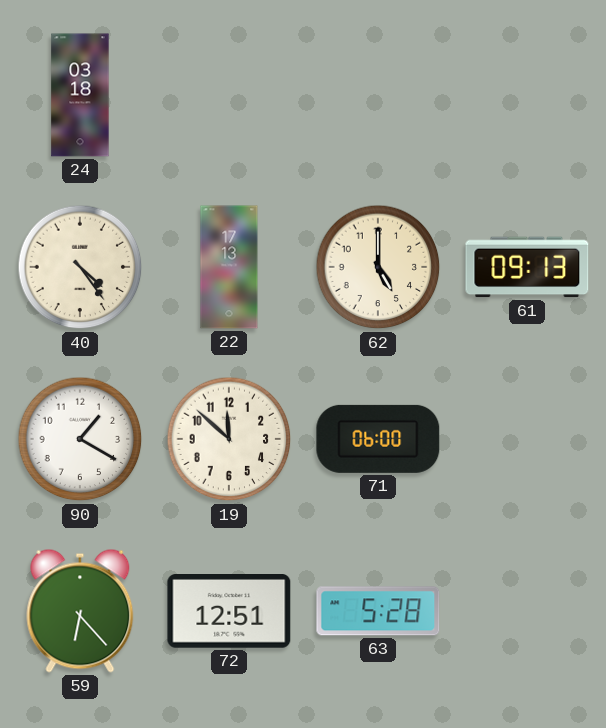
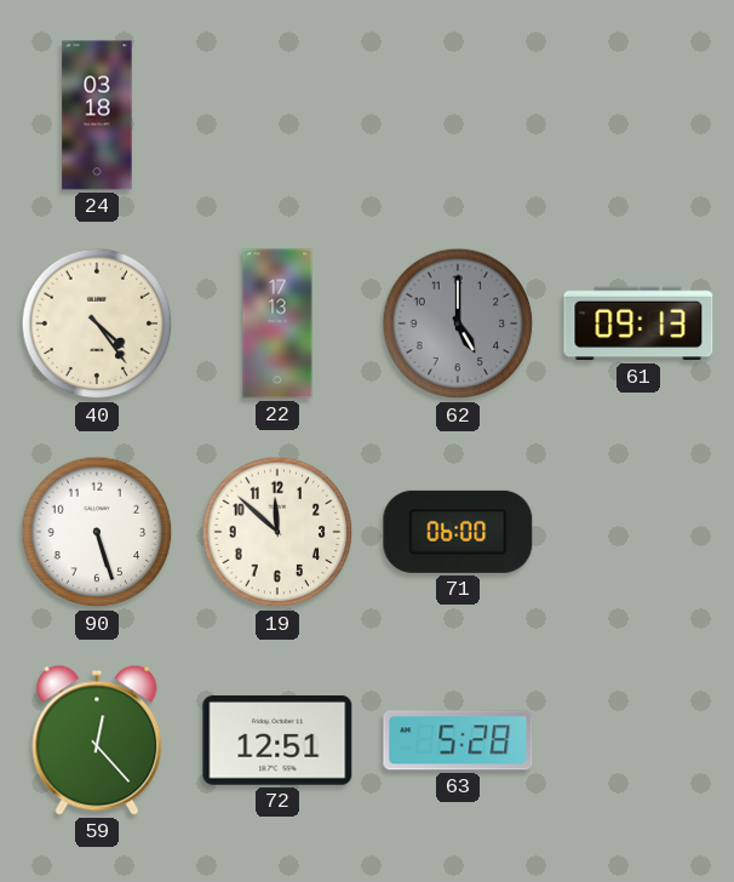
62 dial: cream -> grey
90: 1:20 -> 5:27
59: 6:23 -> 12:23
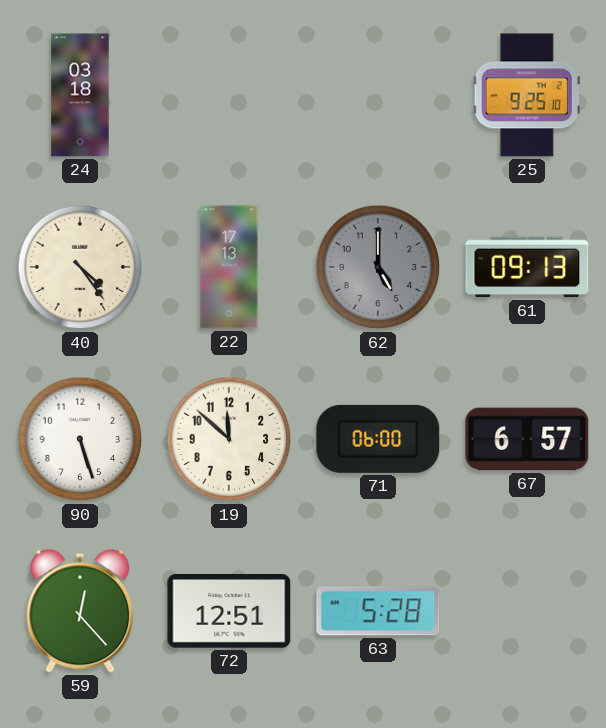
25: none -> 9:25
67: none -> 6:57
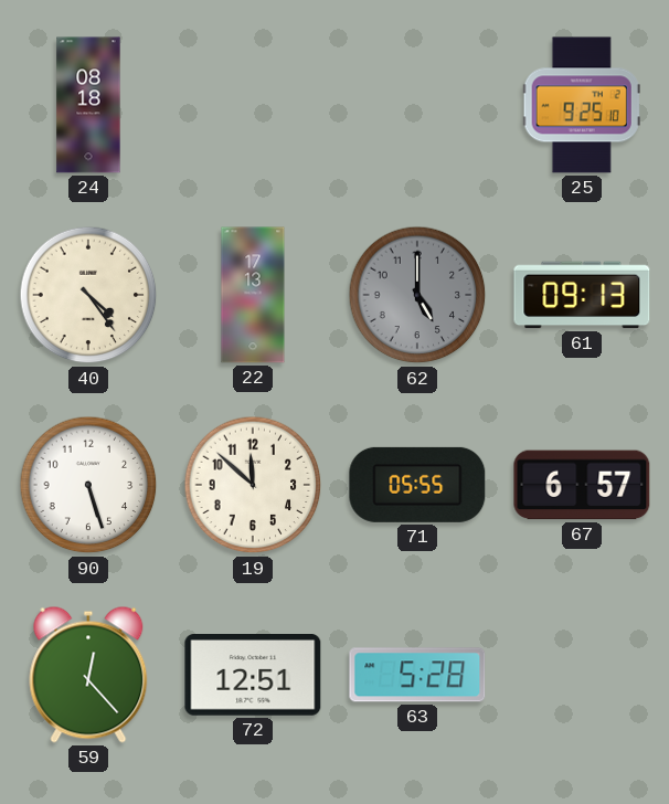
24: 03:18 -> 08:18
71: 06:00 -> 05:55
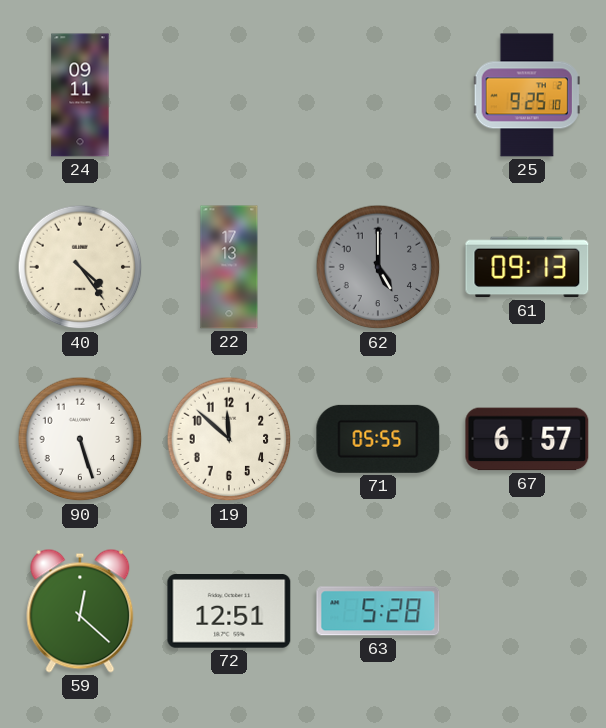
24: 08:18 -> 09:11
59: 12:23 -> 12:22
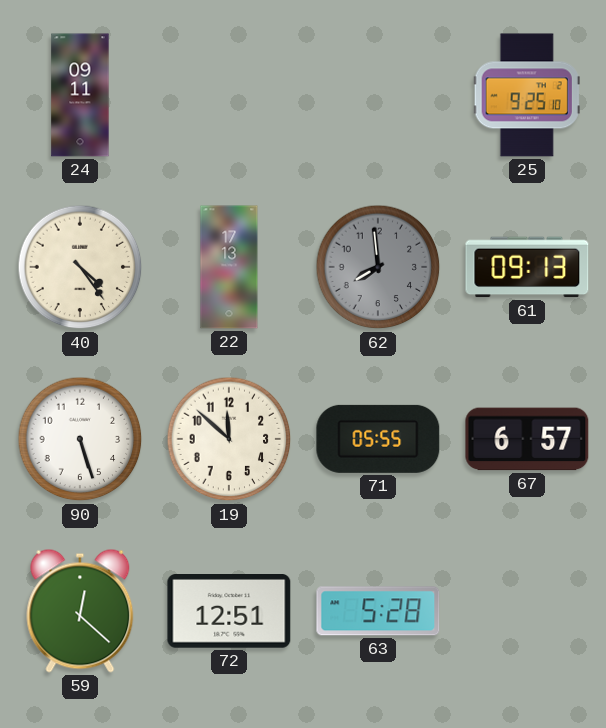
62: 5:00 -> 7:59
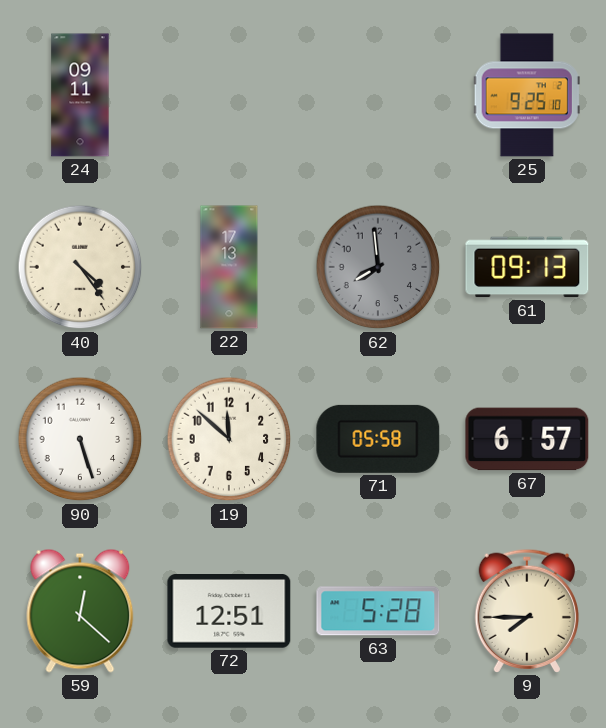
71: 05:55 -> 05:58
9: none -> 7:45
